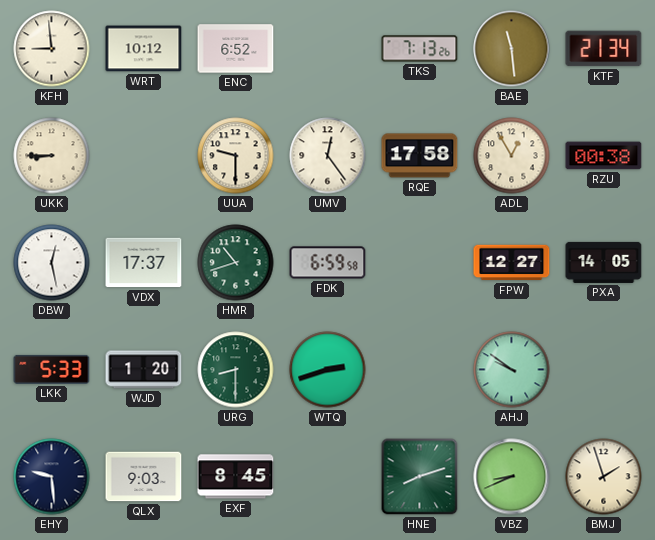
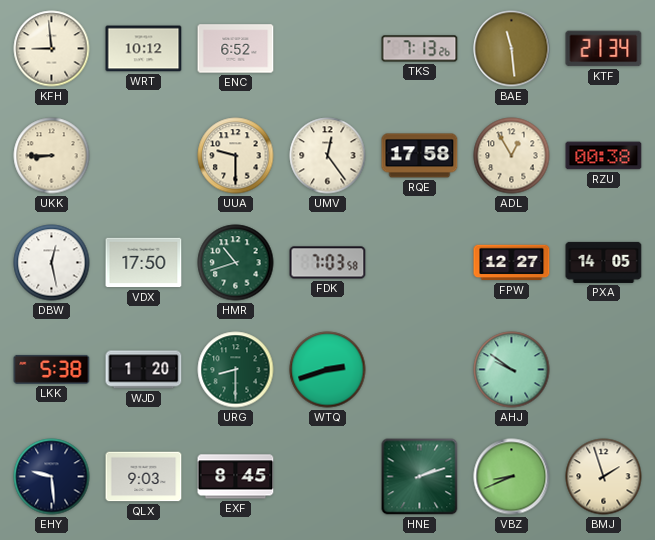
VDX: 17:37 -> 17:50
FDK: 6:59 -> 7:03
LKK: 5:33 -> 5:38
HNE: 8:12 -> 2:12
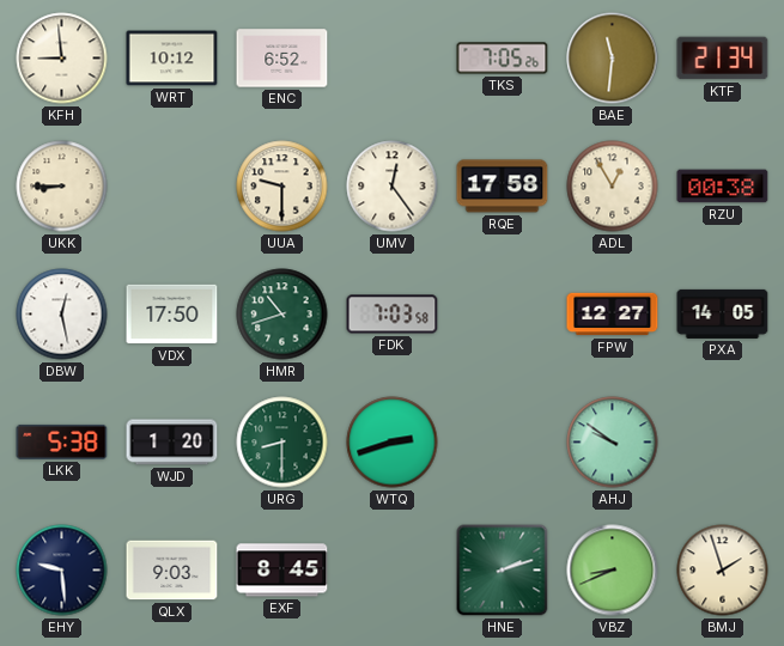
TKS: 7:13 -> 7:05
BAE: 11:29 -> 11:31
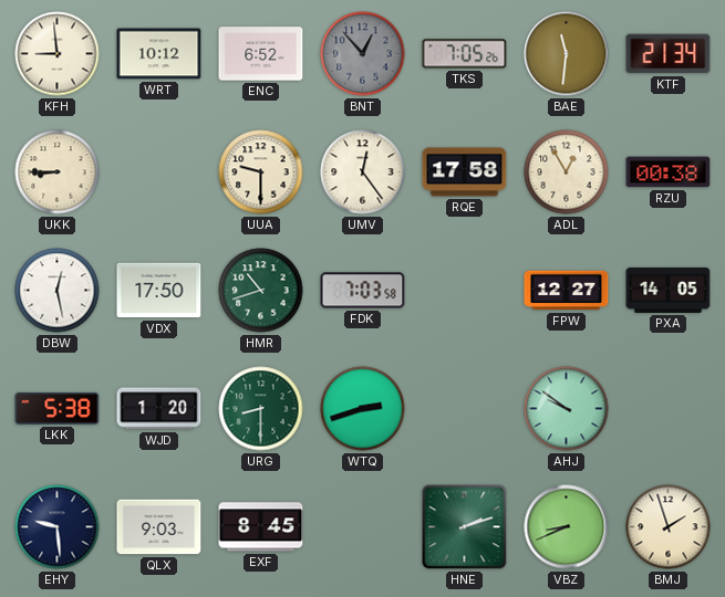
BNT: none -> 12:53
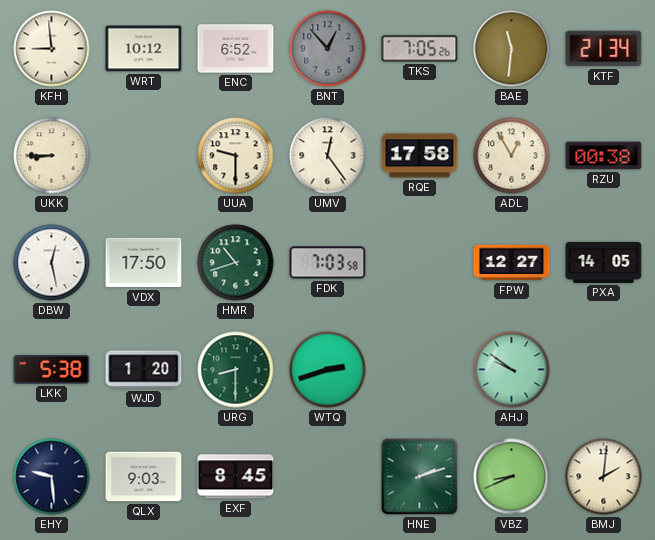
BMJ: 1:57 -> 2:01
